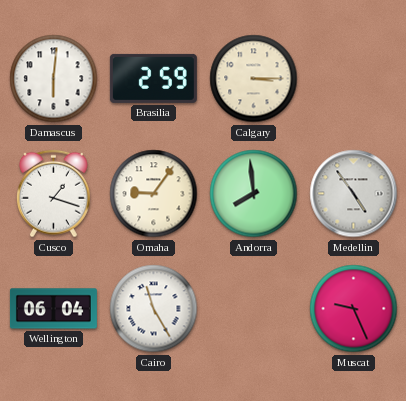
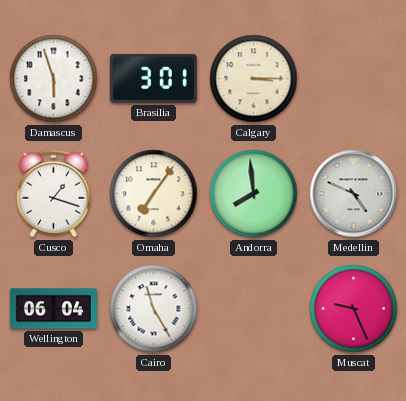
Damascus: 6:01 -> 5:57
Brasilia: 2:59 -> 3:01
Omaha: 9:06 -> 7:06
Medellin: 4:54 -> 4:49
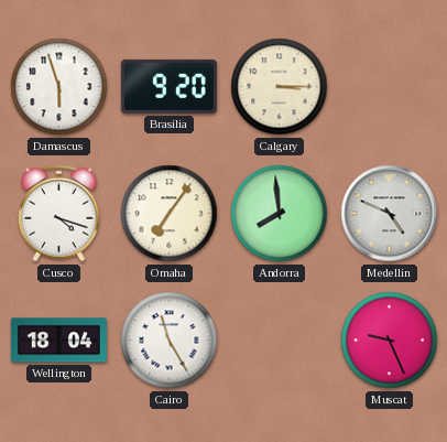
Brasilia: 3:01 -> 9:20
Cusco: 1:18 -> 4:18
Wellington: 06:04 -> 18:04
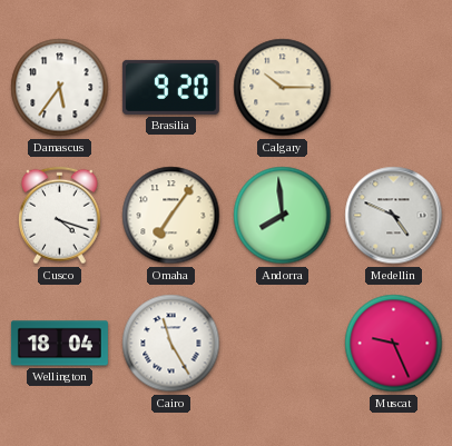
Damascus: 5:57 -> 5:36
Calgary: 3:15 -> 10:15
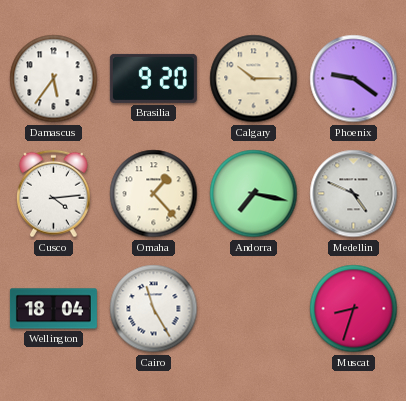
Phoenix: none -> 9:21
Cusco: 4:18 -> 4:14
Omaha: 7:06 -> 1:23
Andorra: 7:59 -> 7:17
Muscat: 9:26 -> 8:33
